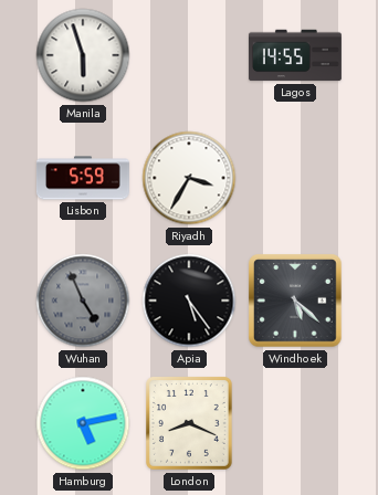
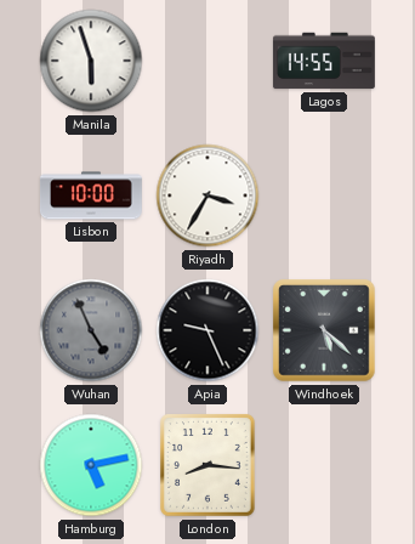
Lisbon: 5:59 -> 10:00
Apia: 5:24 -> 9:26
London: 8:19 -> 8:16
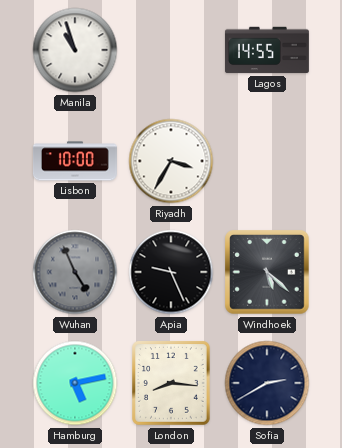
Manila: 5:57 -> 10:57
Sofia: none -> 2:40
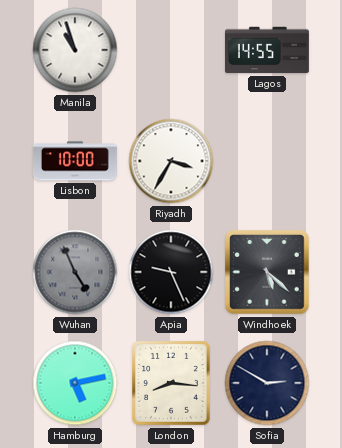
Sofia: 2:40 -> 2:50
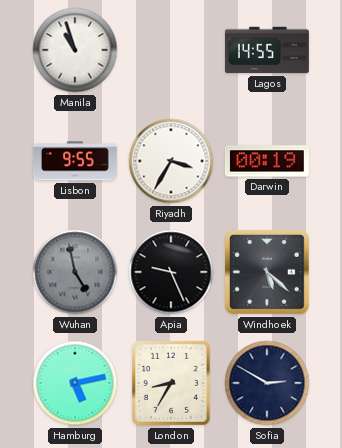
Lisbon: 10:00 -> 9:55
Darwin: none -> 00:19
Wuhan: 4:56 -> 4:58
London: 8:16 -> 8:35
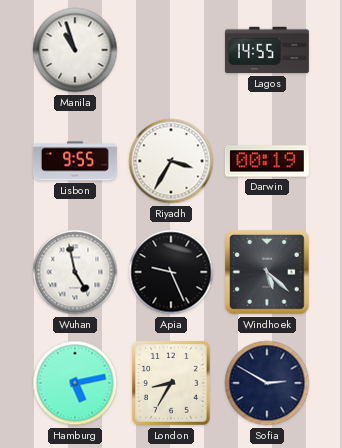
Wuhan dial: grey -> white
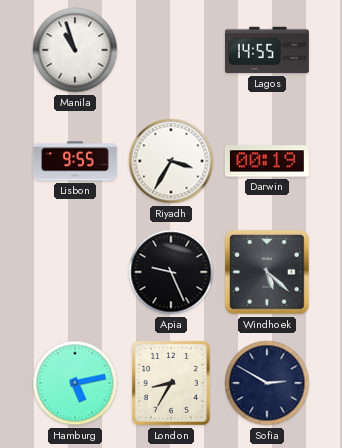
Wuhan: 4:58 -> none
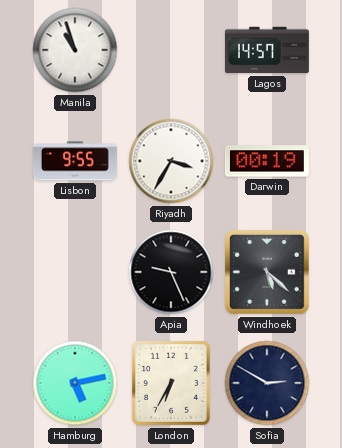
Lagos: 14:55 -> 14:57
London: 8:35 -> 6:35
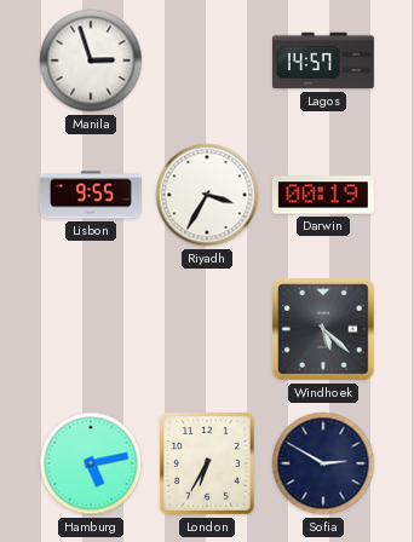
Manila: 10:57 -> 2:57
Apia: 9:26 -> none
